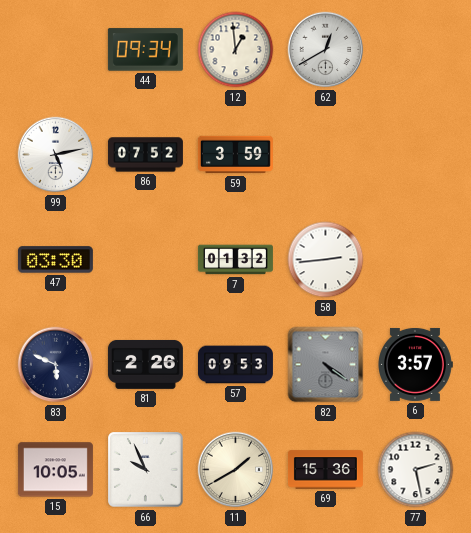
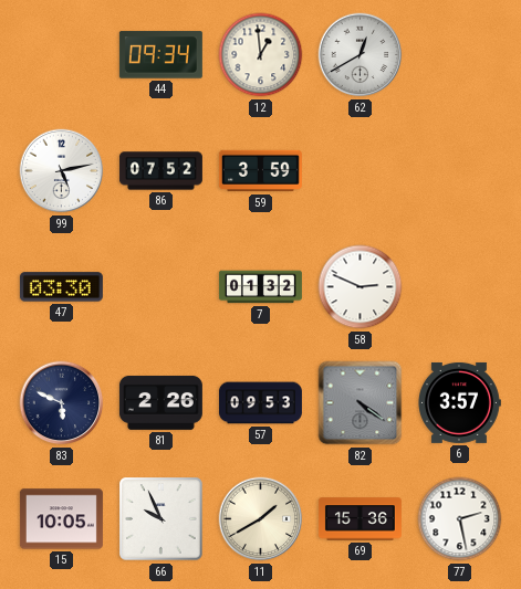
58: 2:44 -> 2:49
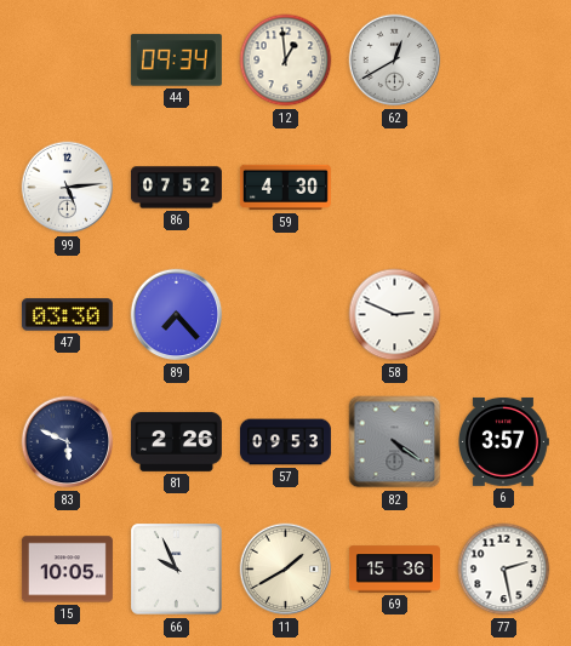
99: 5:13 -> 5:14
59: 3:59 -> 4:30
89: none -> 7:23
7: 01:32 -> none
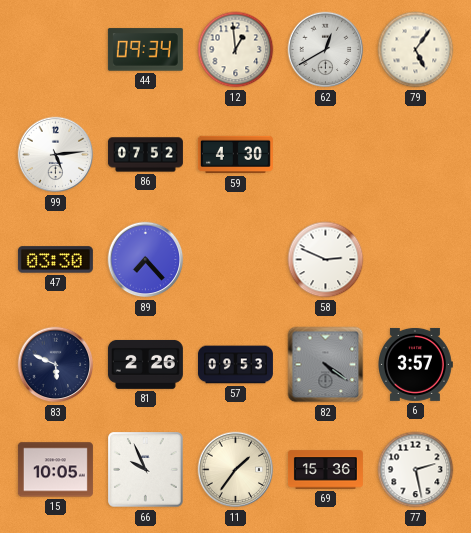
79: none -> 5:06
11: 1:40 -> 1:36
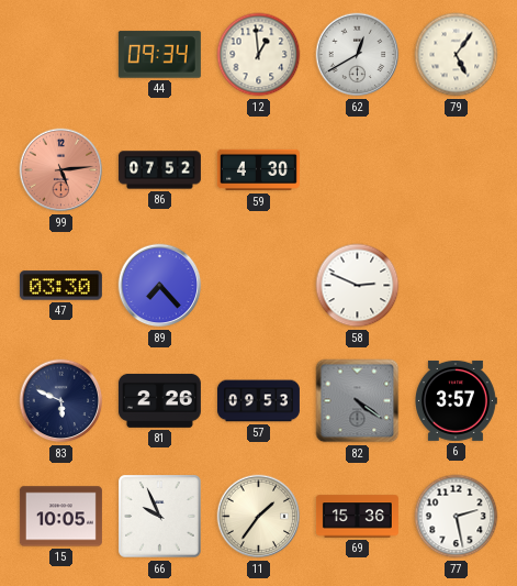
99 dial: white -> salmon
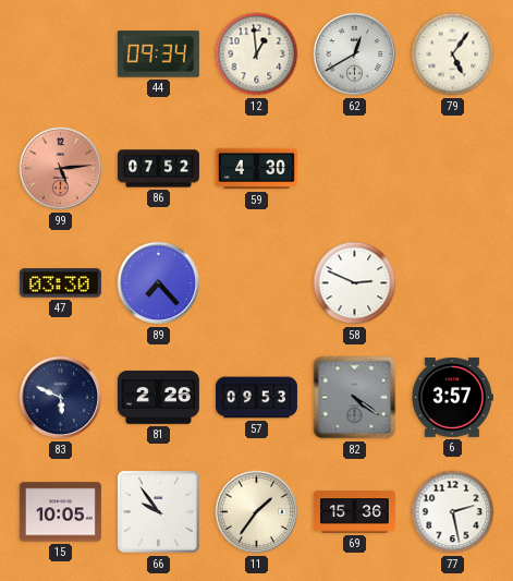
66: 9:56 -> 9:54
